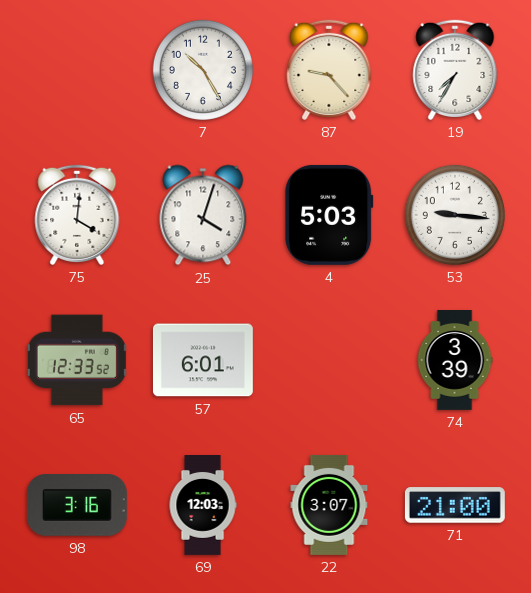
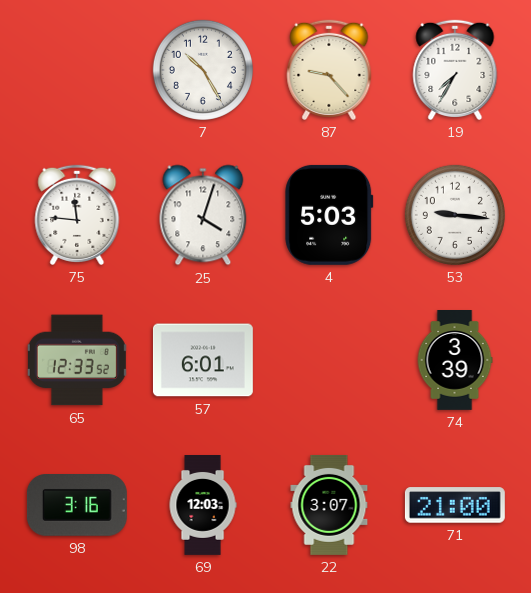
75: 4:01 -> 11:46
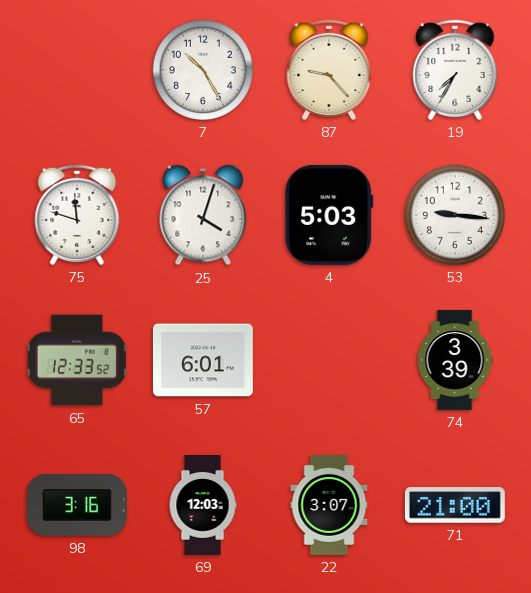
75: 11:46 -> 11:48
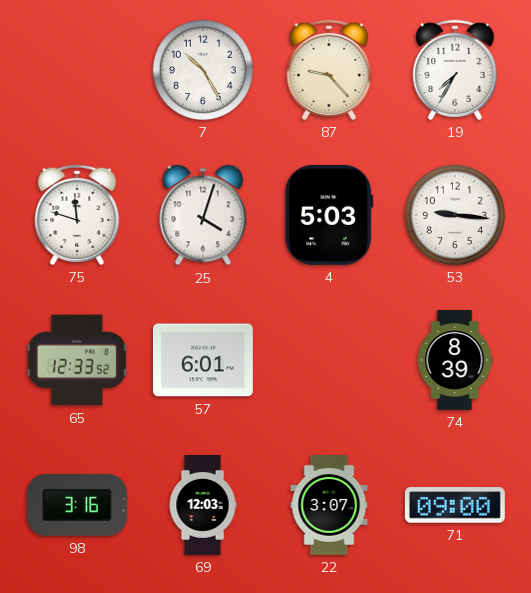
74: 3:39 -> 8:39
71: 21:00 -> 09:00
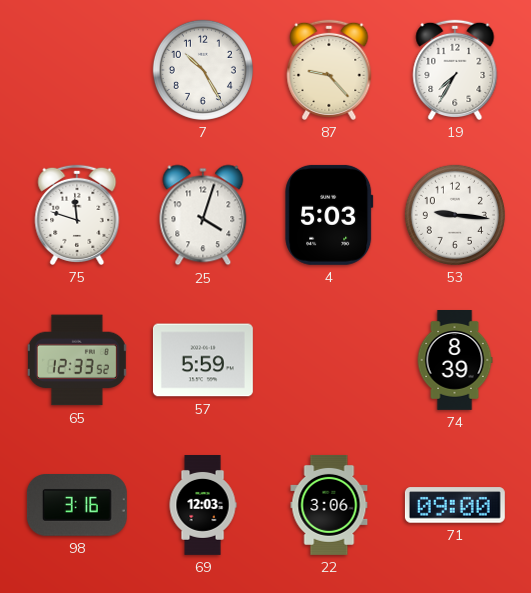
57: 6:01 -> 5:59
22: 3:07 -> 3:06
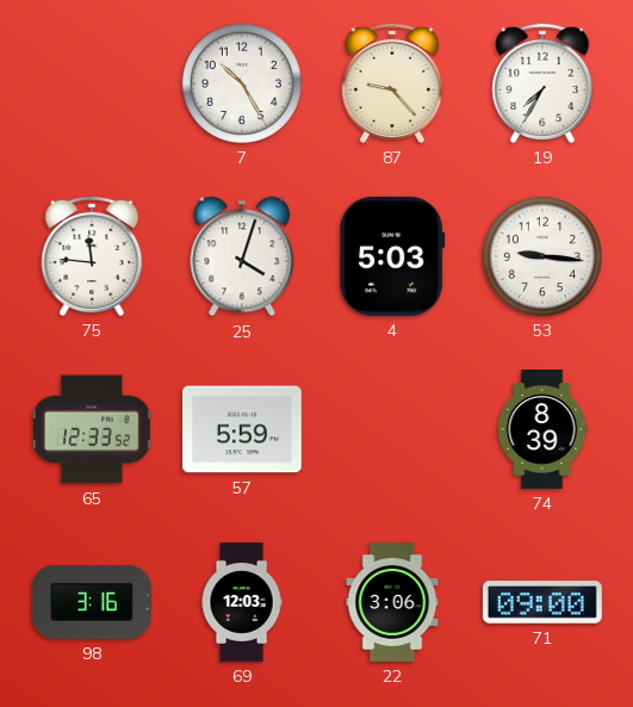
75: 11:48 -> 11:46
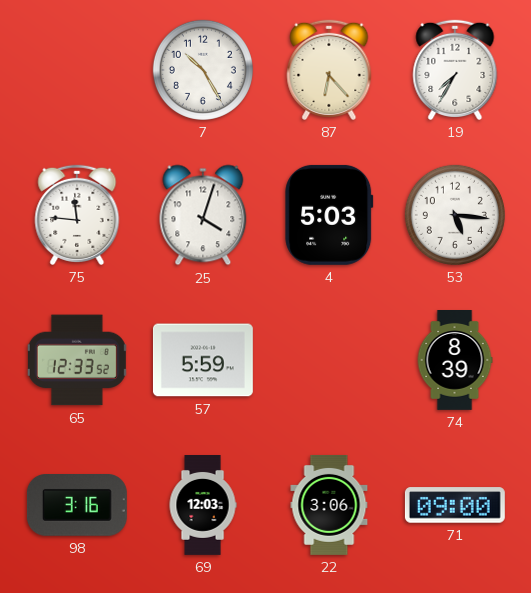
87: 9:23 -> 6:23
53: 9:16 -> 5:16
